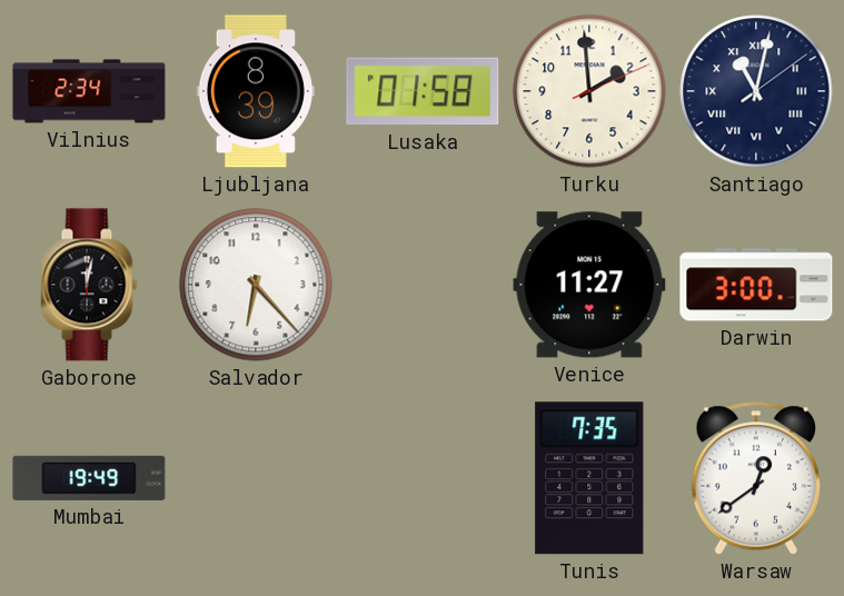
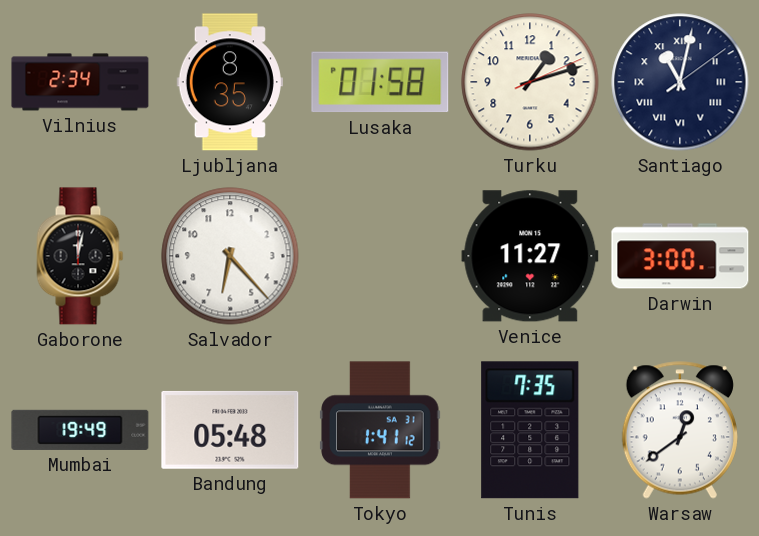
Ljubljana: 8:39 -> 8:35
Turku: 1:59 -> 1:12
Bandung: none -> 05:48
Tokyo: none -> 1:41
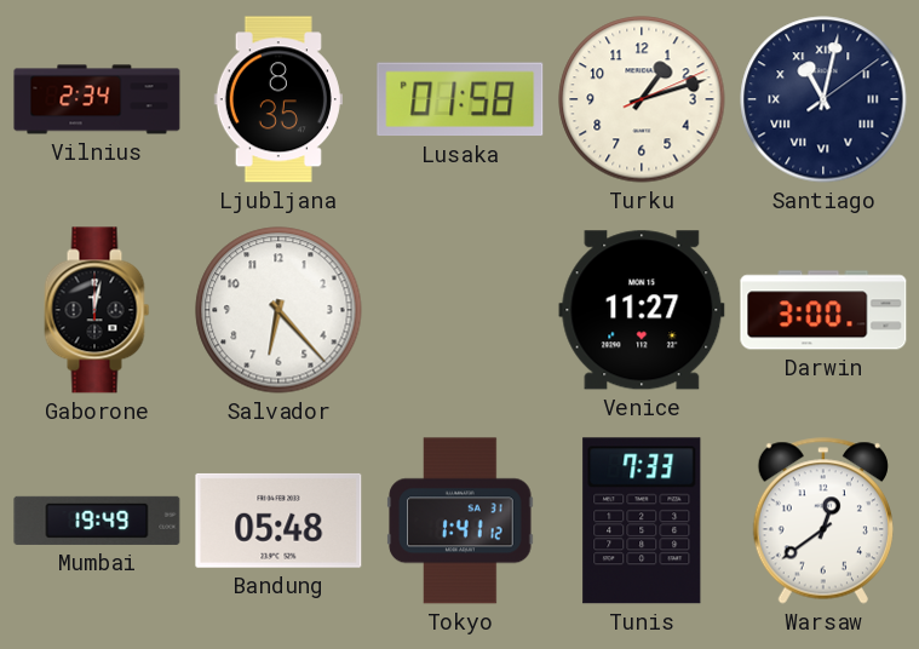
Tunis: 7:35 -> 7:33
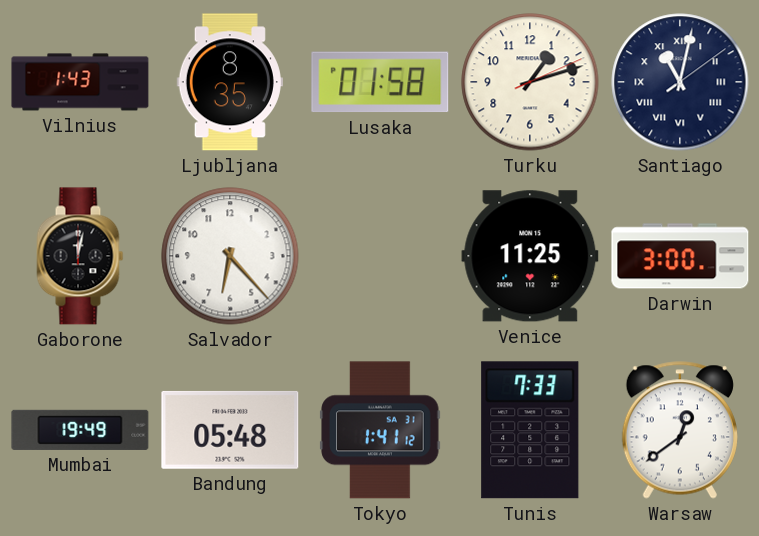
Vilnius: 2:34 -> 1:43
Venice: 11:27 -> 11:25
